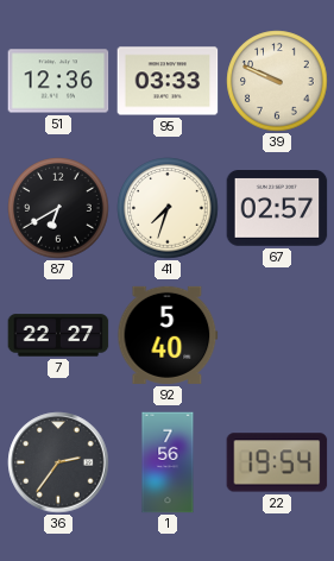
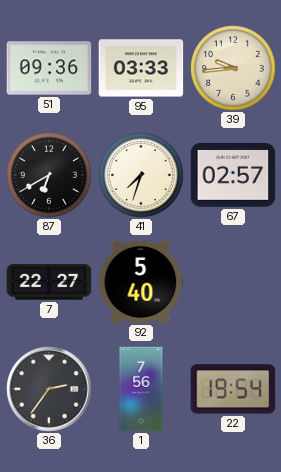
51: 12:36 -> 09:36
39: 9:49 -> 9:44
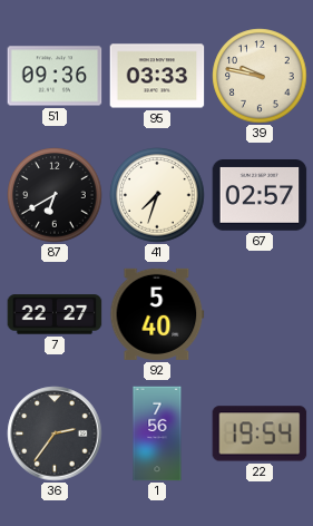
39: 9:44 -> 9:47
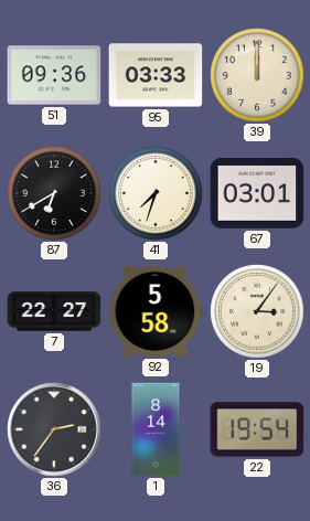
39: 9:47 -> 12:00
67: 02:57 -> 03:01
92: 5:40 -> 5:58
19: none -> 3:06
1: 7:56 -> 8:14
